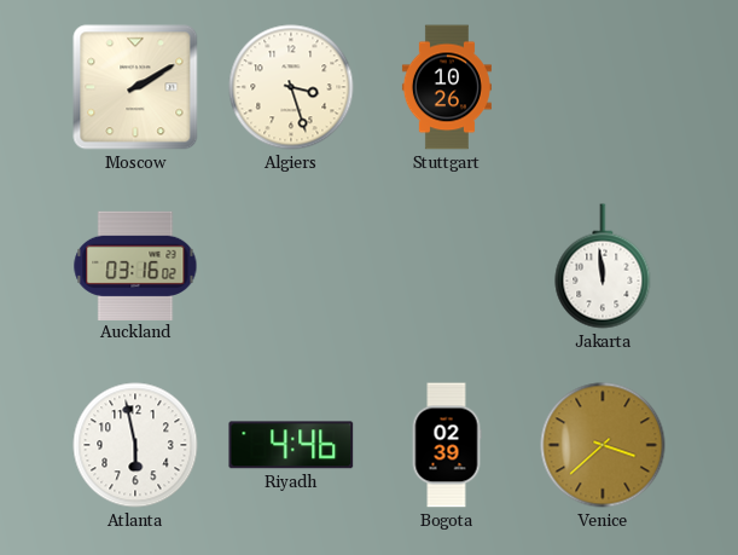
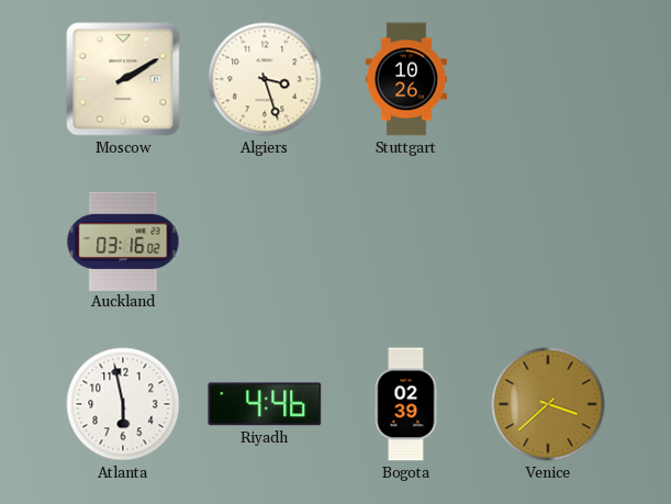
Jakarta: 11:59 -> none
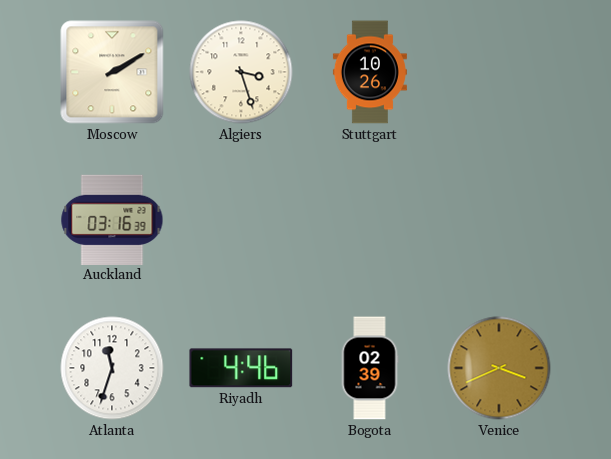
Auckland: 03:16:02 -> 03:16:39
Atlanta: 5:58 -> 11:33
Venice: 3:38 -> 3:41
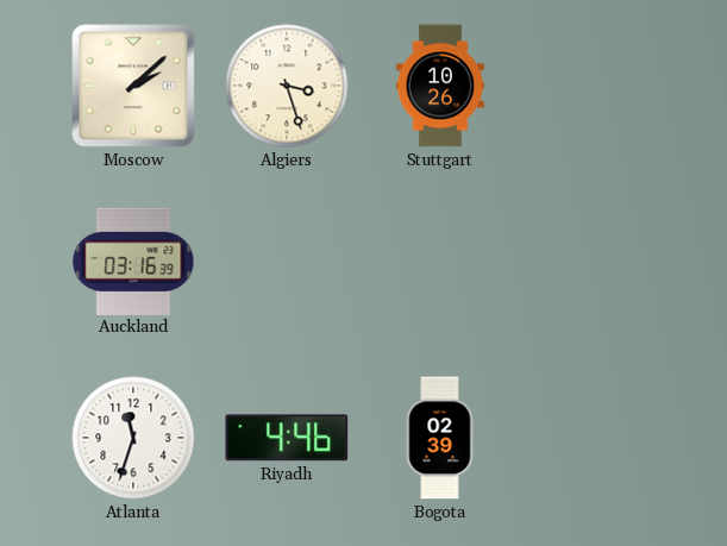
Moscow: 2:10 -> 2:08
Venice: 3:41 -> none
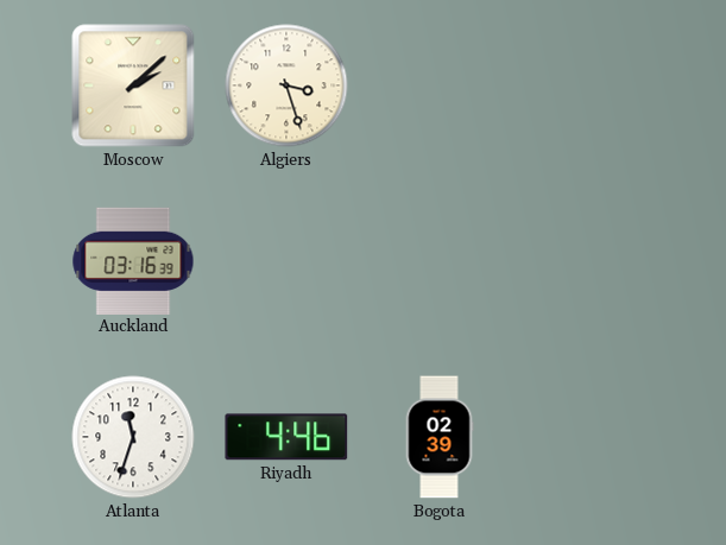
Stuttgart: 10:26 -> none
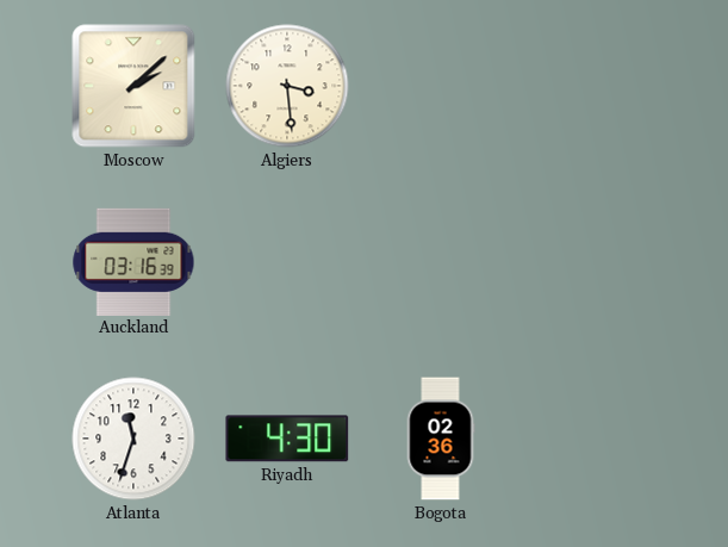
Algiers: 3:27 -> 3:29
Riyadh: 4:46 -> 4:30
Bogota: 02:39 -> 02:36
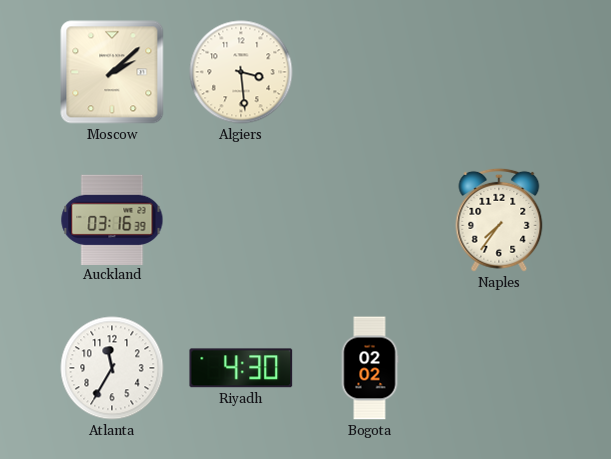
Naples: none -> 7:36
Atlanta: 11:33 -> 11:35
Bogota: 02:36 -> 02:02
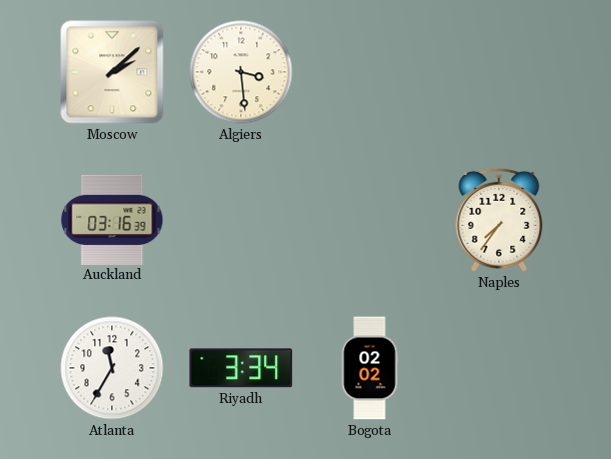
Riyadh: 4:30 -> 3:34
